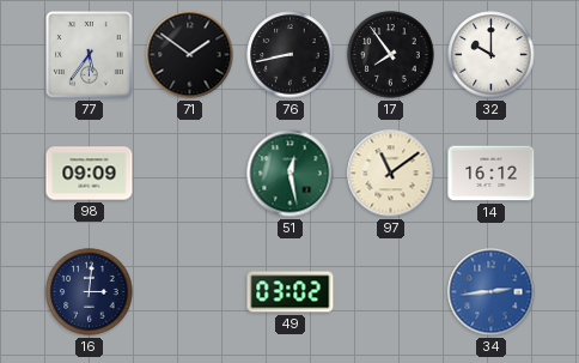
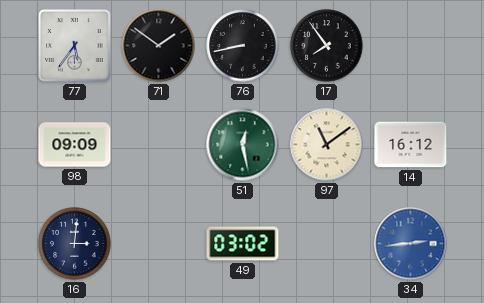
32: 10:00 -> none
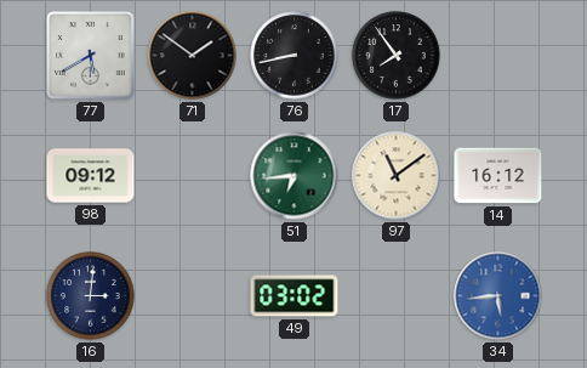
77: 5:36 -> 5:40
98: 09:09 -> 09:12
51: 12:28 -> 6:44
34: 2:44 -> 5:44
